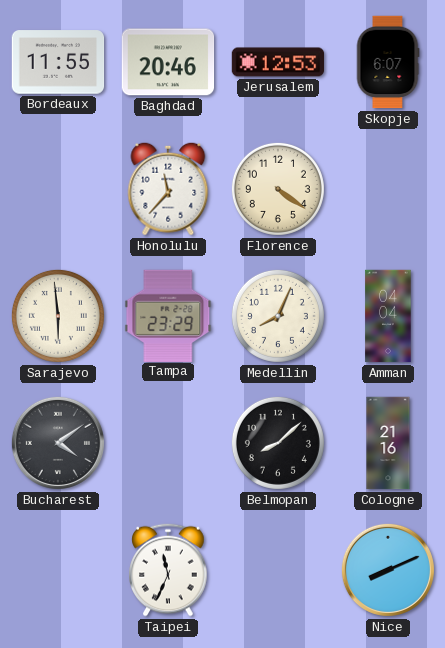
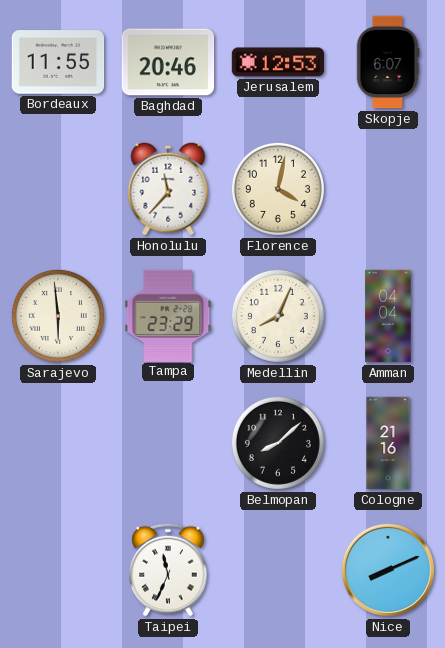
Florence: 4:21 -> 4:02
Bucharest: 4:09 -> none
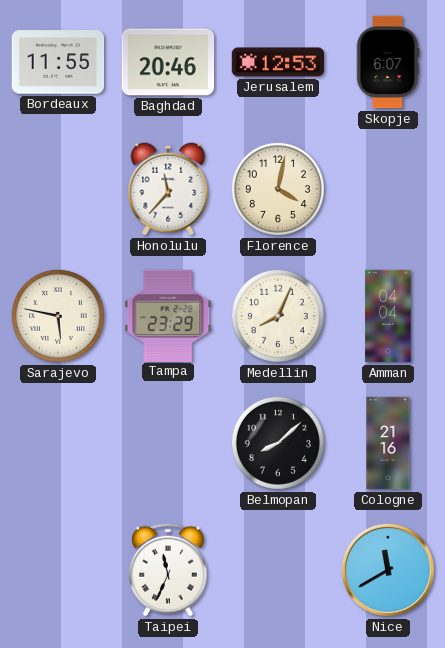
Sarajevo: 5:59 -> 5:47
Nice: 8:11 -> 11:40
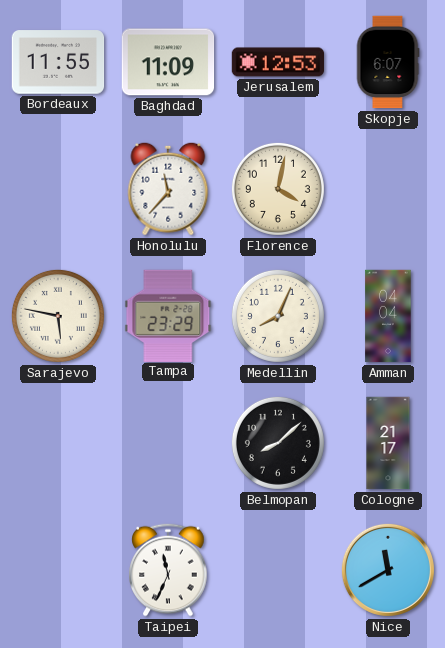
Baghdad: 20:46 -> 11:09
Cologne: 21:16 -> 21:17
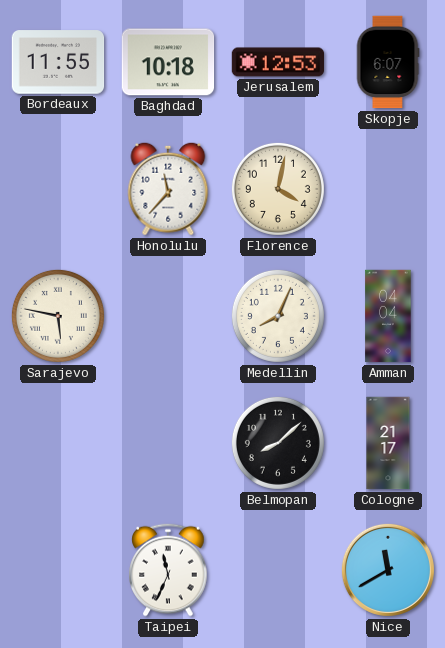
Baghdad: 11:09 -> 10:18
Tampa: 23:29 -> none
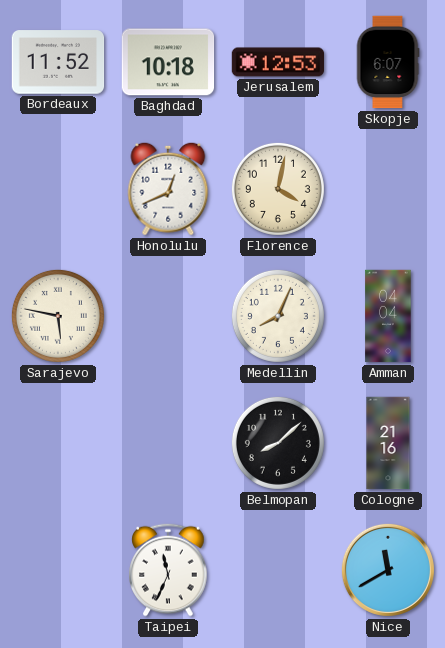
Bordeaux: 11:55 -> 11:52
Honolulu: 11:37 -> 12:41
Cologne: 21:17 -> 21:16
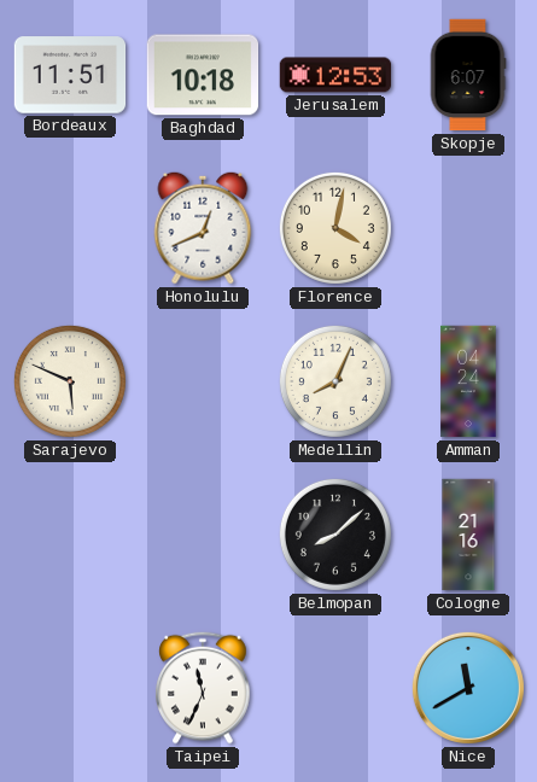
Bordeaux: 11:52 -> 11:51
Sarajevo: 5:47 -> 5:49
Amman: 04:04 -> 04:24
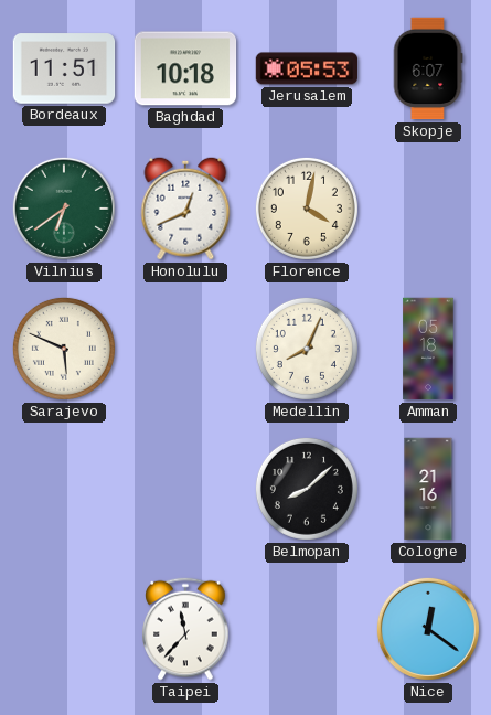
Jerusalem: 12:53 -> 05:53
Vilnius: none -> 6:39
Amman: 04:24 -> 05:18
Taipei: 11:34 -> 11:37
Nice: 11:40 -> 12:21
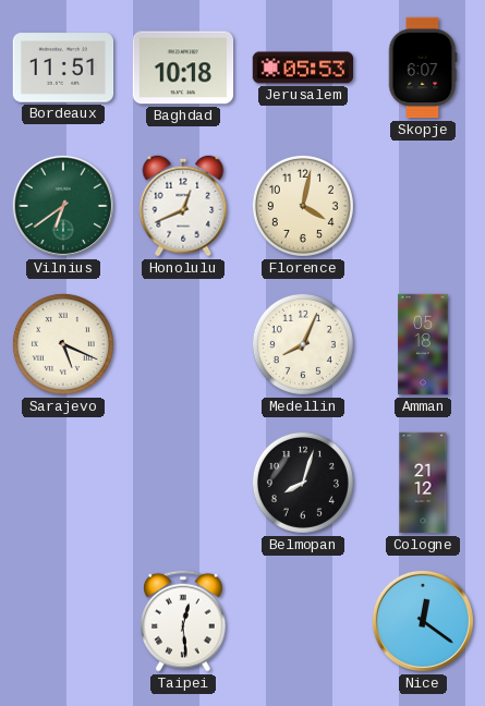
Sarajevo: 5:49 -> 5:19
Belmopan: 8:08 -> 8:03
Cologne: 21:16 -> 21:12
Taipei: 11:37 -> 12:29
